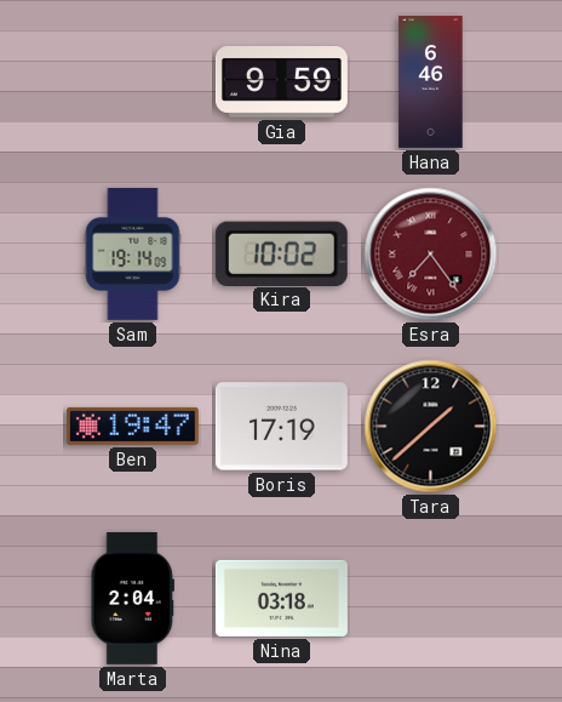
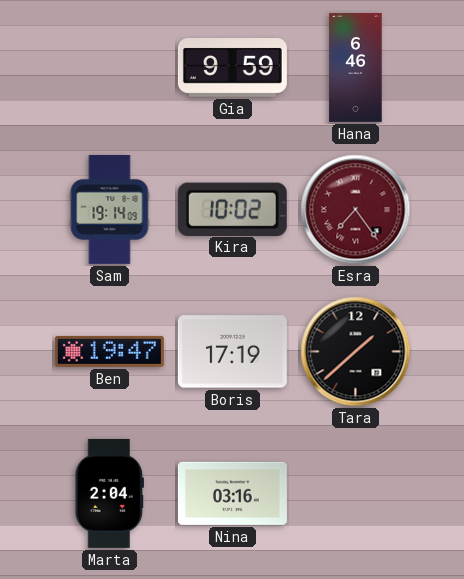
Nina: 03:18 -> 03:16
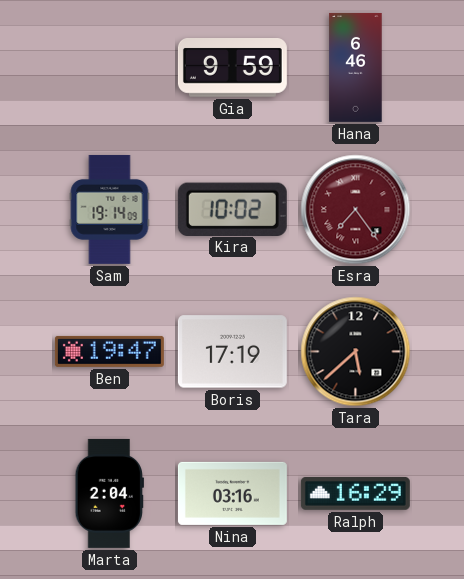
Tara: 1:38 -> 5:38
Ralph: none -> 16:29
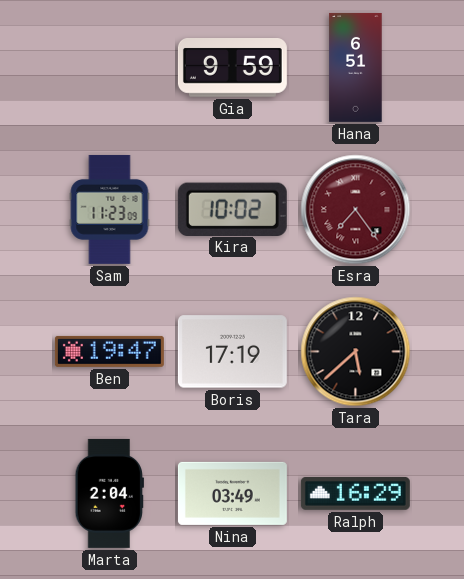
Hana: 6:46 -> 6:51
Sam: 19:14 -> 11:23
Nina: 03:16 -> 03:49
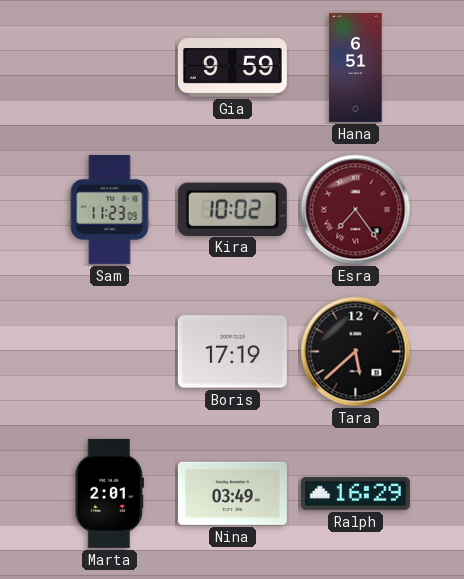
Ben: 19:47 -> none
Marta: 2:04 -> 2:01
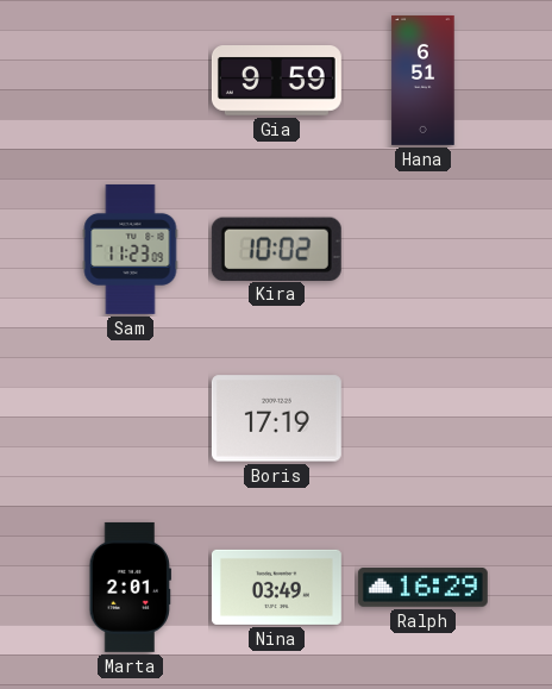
Esra: 7:24 -> none
Tara: 5:38 -> none
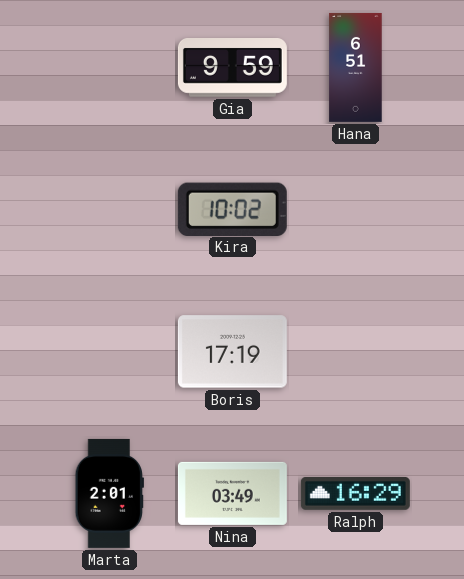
Sam: 11:23 -> none
